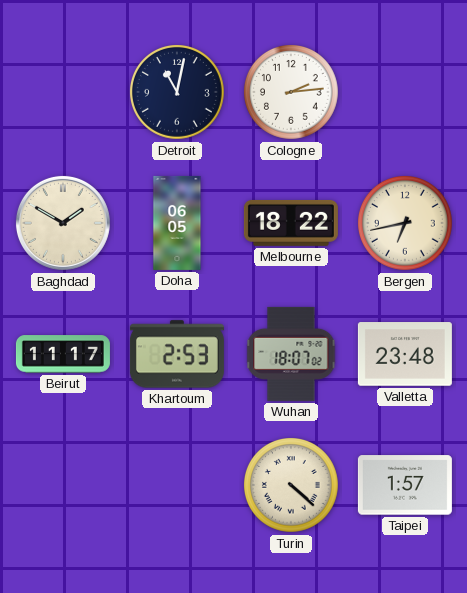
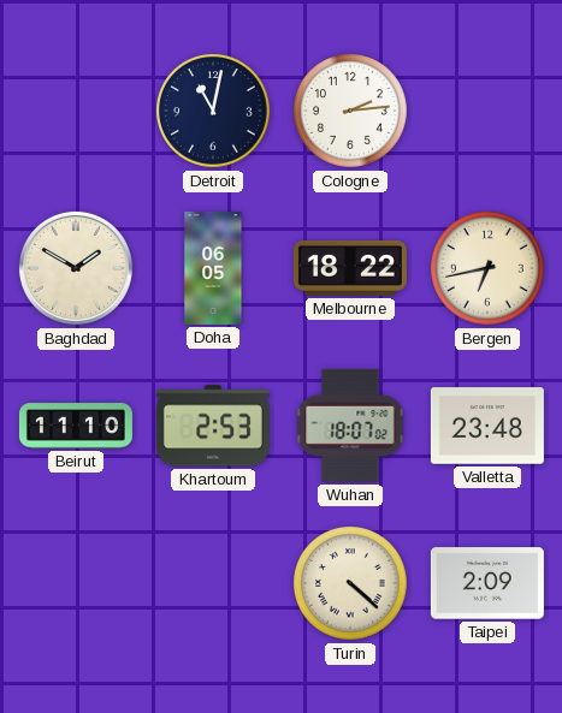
Beirut: 11:17 -> 11:10
Taipei: 1:57 -> 2:09
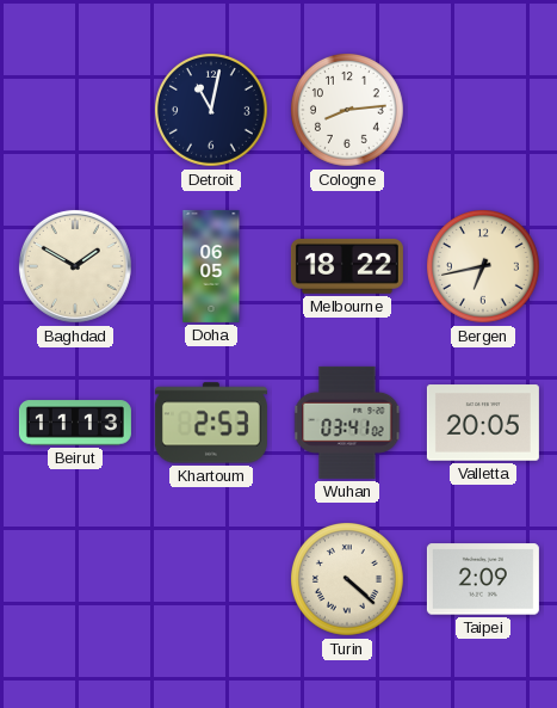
Cologne: 2:14 -> 8:14
Beirut: 11:10 -> 11:13
Wuhan: 18:07 -> 03:41
Valletta: 23:48 -> 20:05
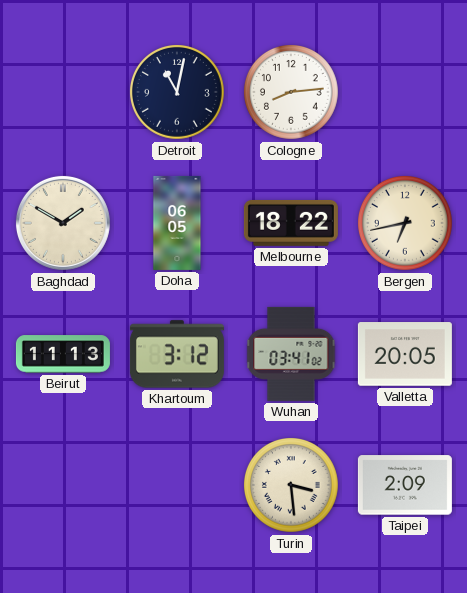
Khartoum: 2:53 -> 3:12
Turin: 4:22 -> 3:29
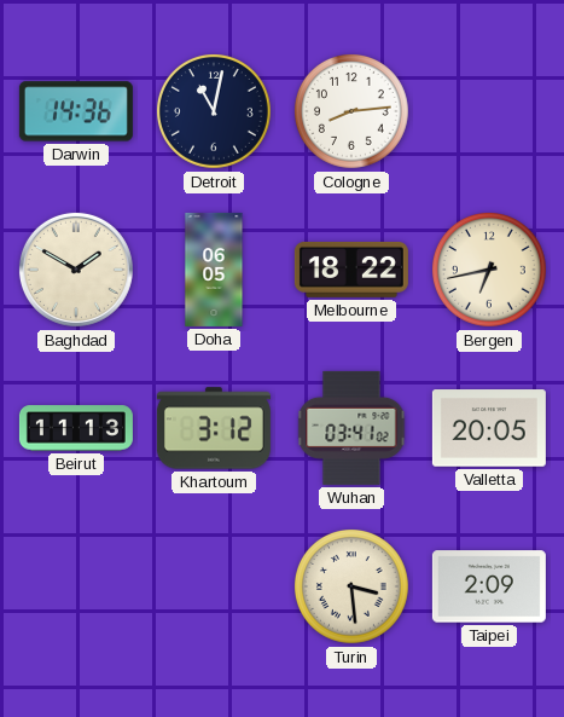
Darwin: none -> 14:36
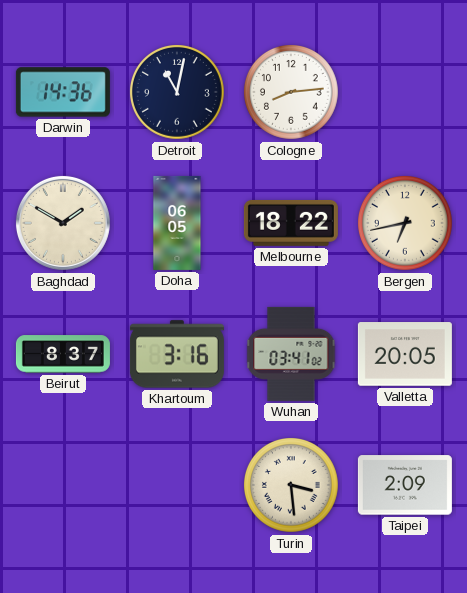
Beirut: 11:13 -> 8:37
Khartoum: 3:12 -> 3:16
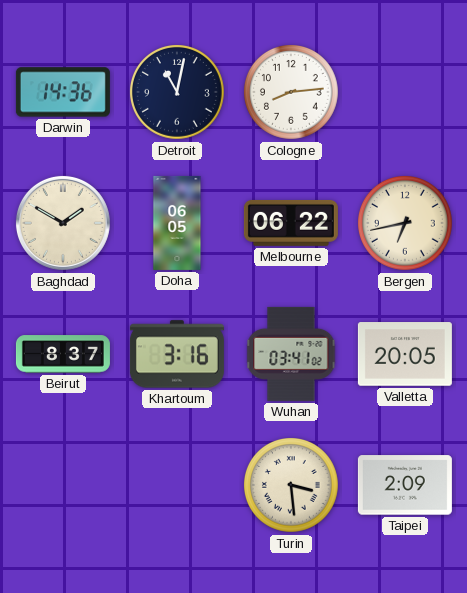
Melbourne: 18:22 -> 06:22
